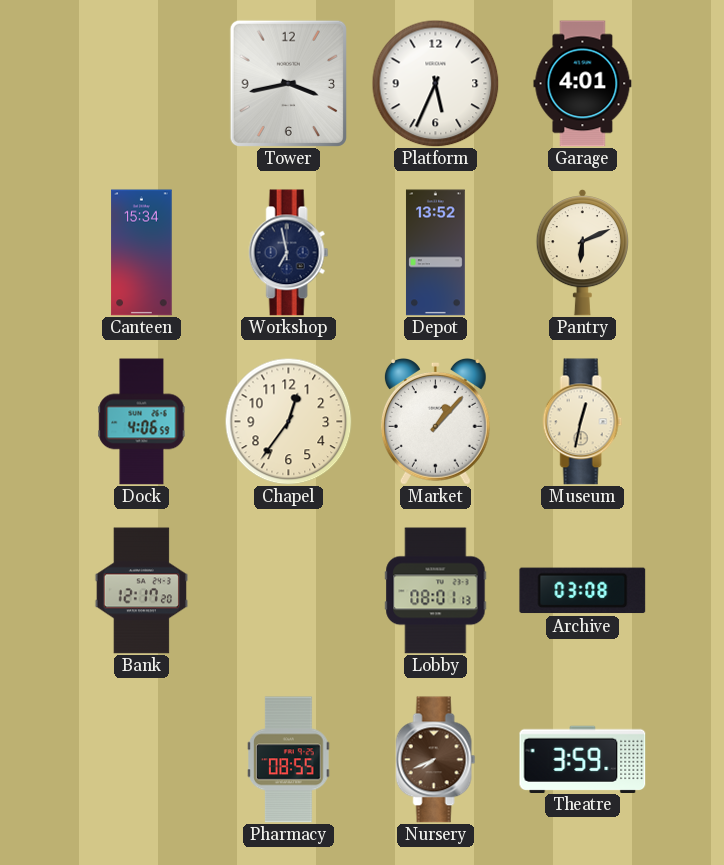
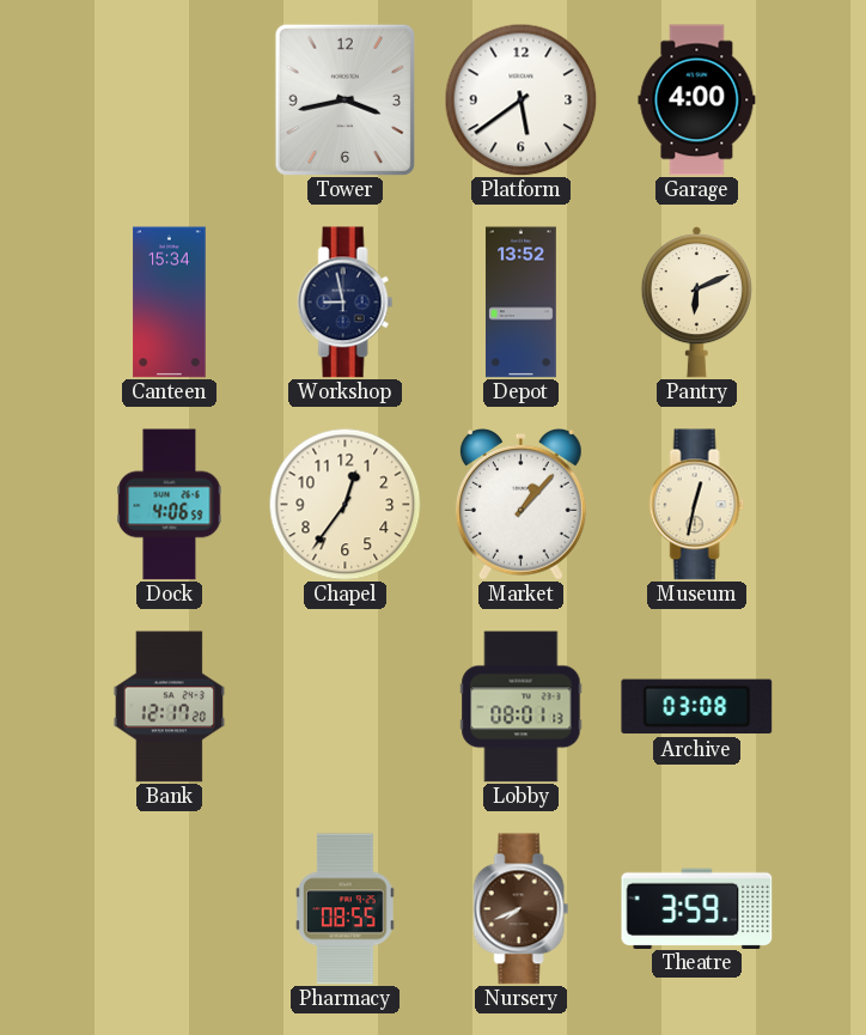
Platform: 5:34 -> 5:39
Garage: 4:01 -> 4:00
Workshop: 6:58 -> 8:58
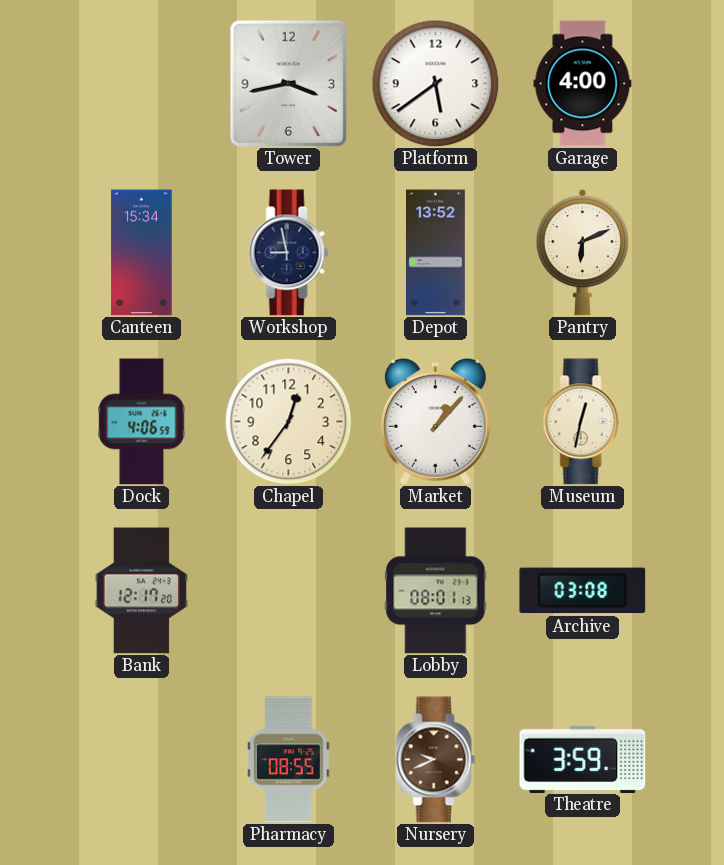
Nursery: 7:41 -> 9:41
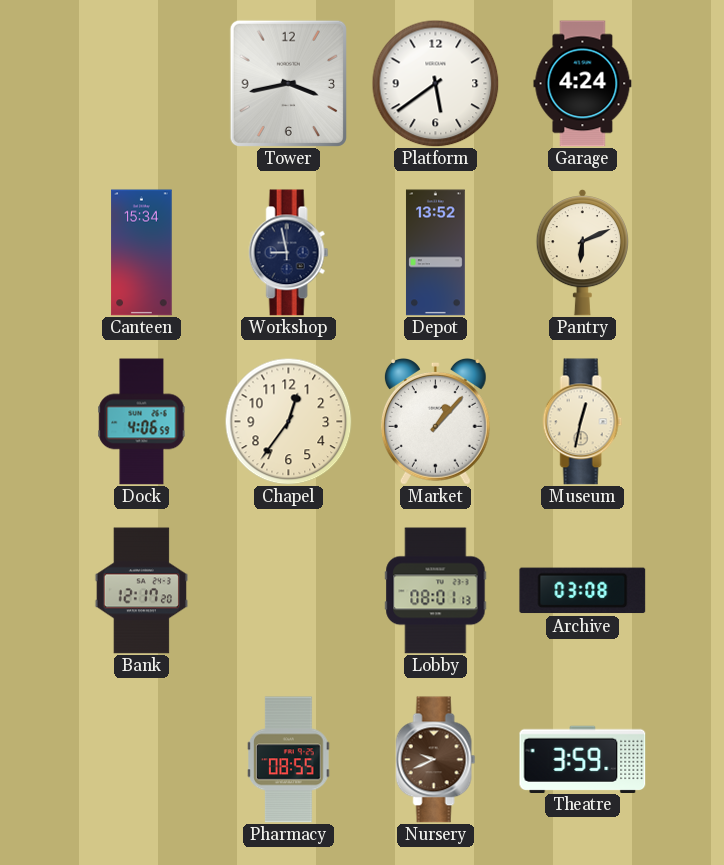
Garage: 4:00 -> 4:24
